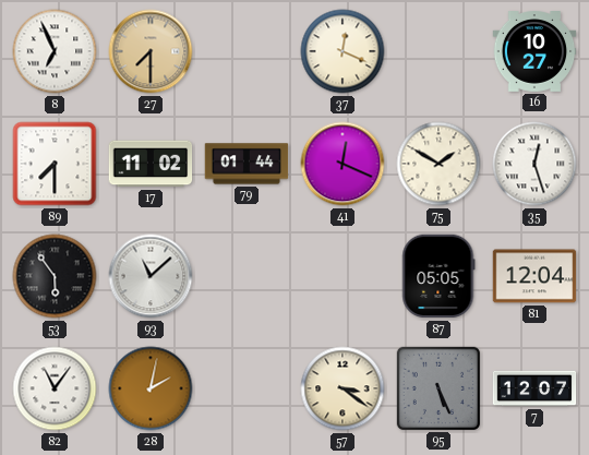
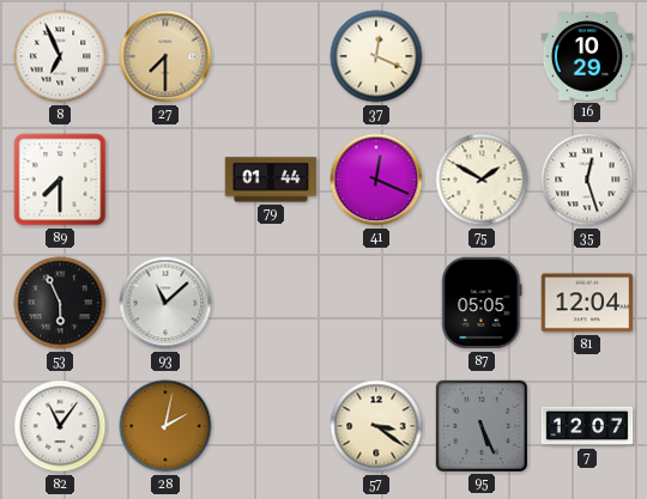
16: 10:27 -> 10:29
17: 11:02 -> none
53: 5:54 -> 5:56
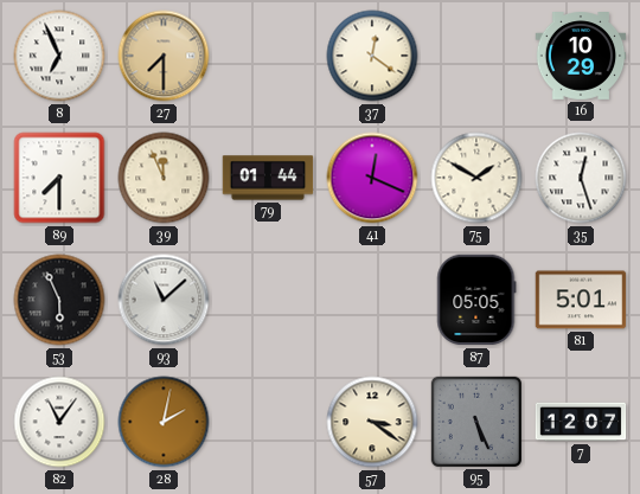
37: 12:19 -> 12:21
39: none -> 11:56
81: 12:04 -> 5:01
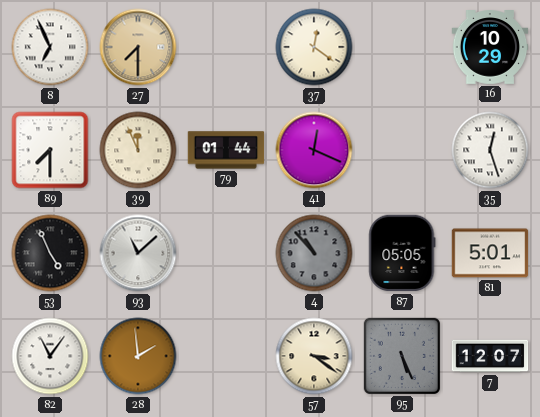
75: 1:50 -> none
53: 5:56 -> 4:56
4: none -> 10:53
28: 2:02 -> 1:59
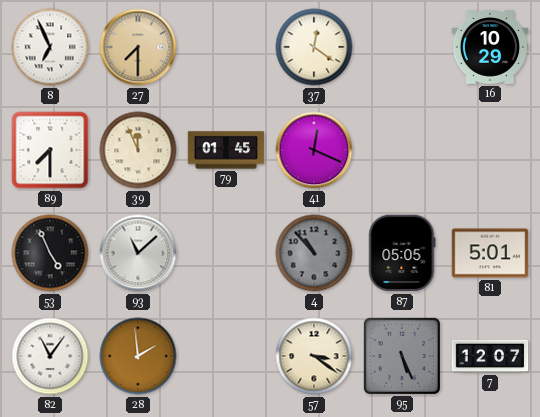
79: 01:44 -> 01:45
35: 12:27 -> none
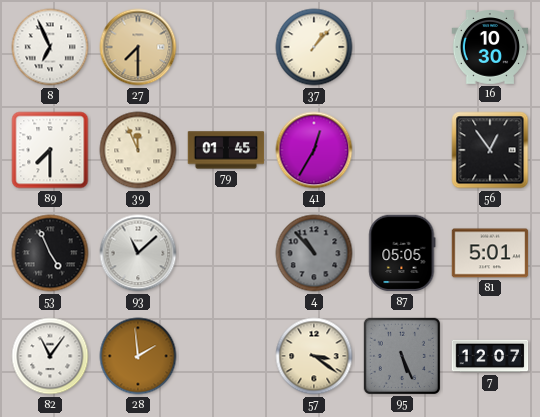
37: 12:21 -> 1:07
16: 10:29 -> 10:30
41: 12:19 -> 12:35
56: none -> 12:54
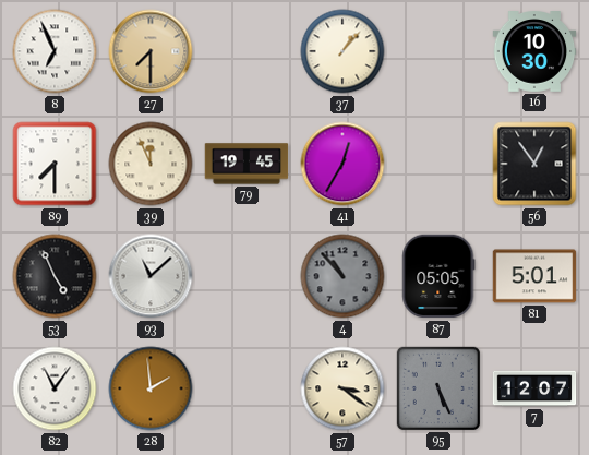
79: 01:45 -> 19:45
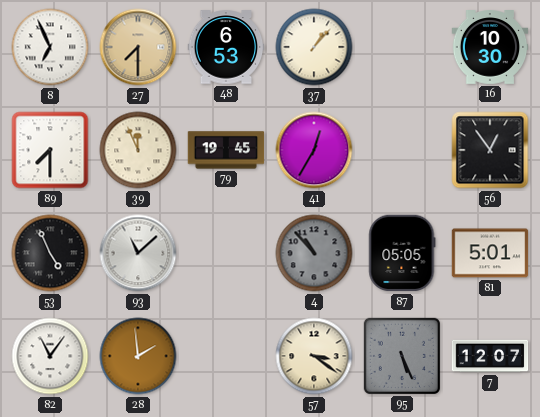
48: none -> 6:53
